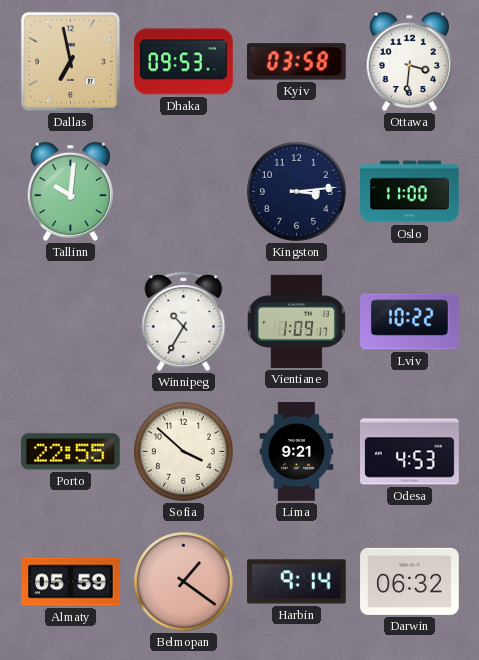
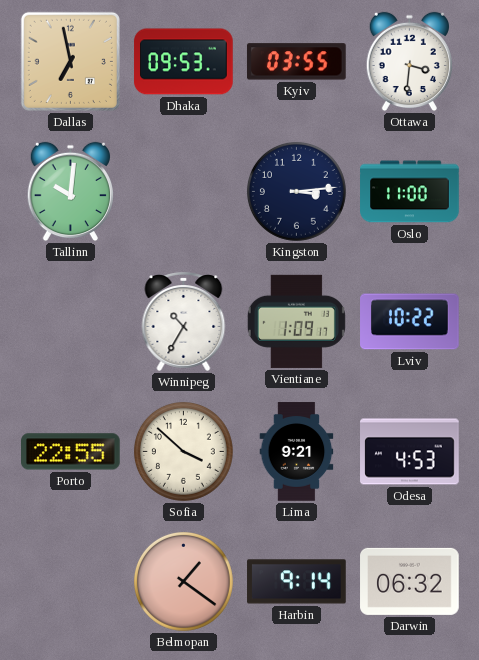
Kyiv: 03:58 -> 03:55
Almaty: 05:59 -> none
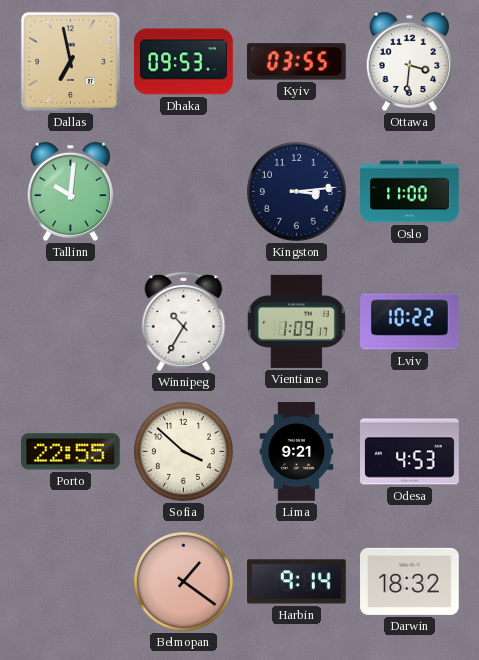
Darwin: 06:32 -> 18:32
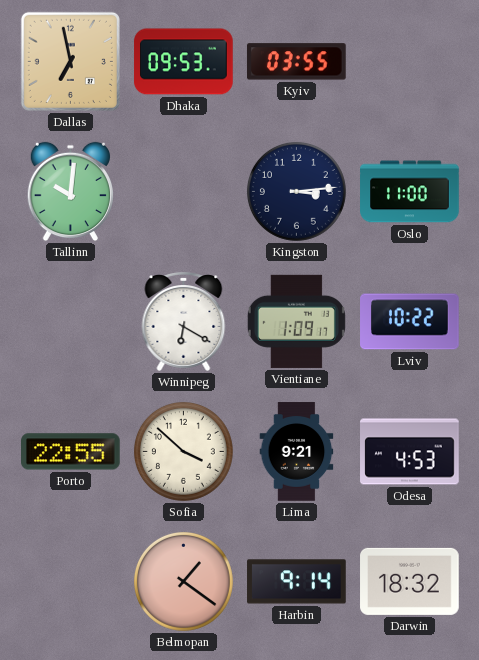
Ottawa: 3:31 -> none
Winnipeg: 10:35 -> 6:20
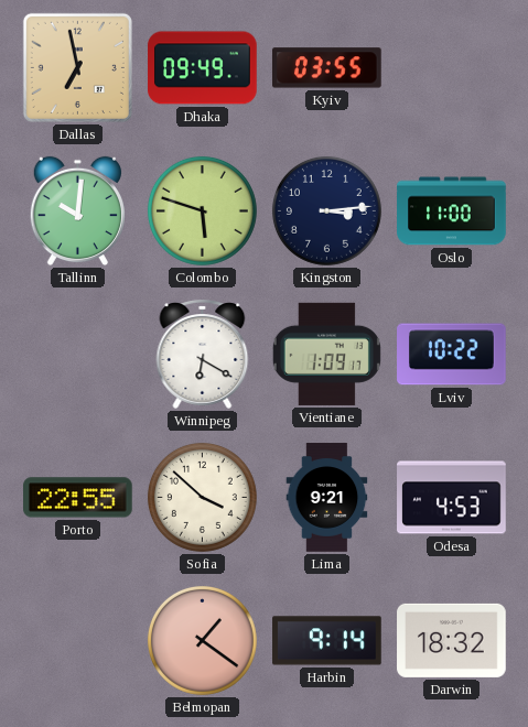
Dhaka: 09:53 -> 09:49
Colombo: none -> 5:48
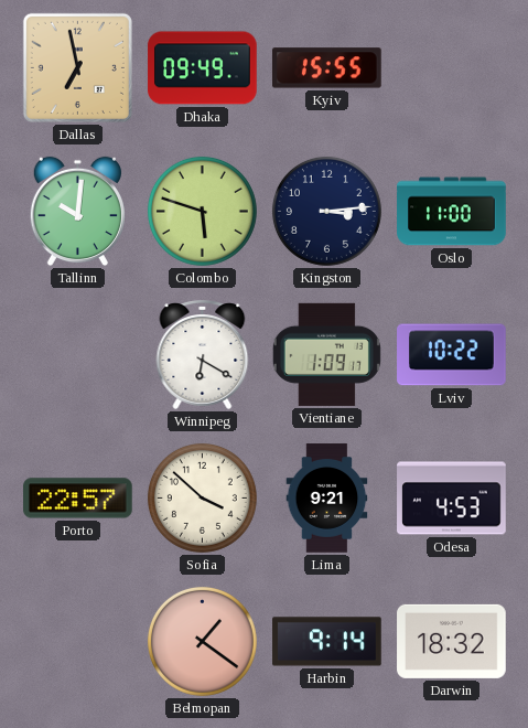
Kyiv: 03:55 -> 15:55
Porto: 22:55 -> 22:57
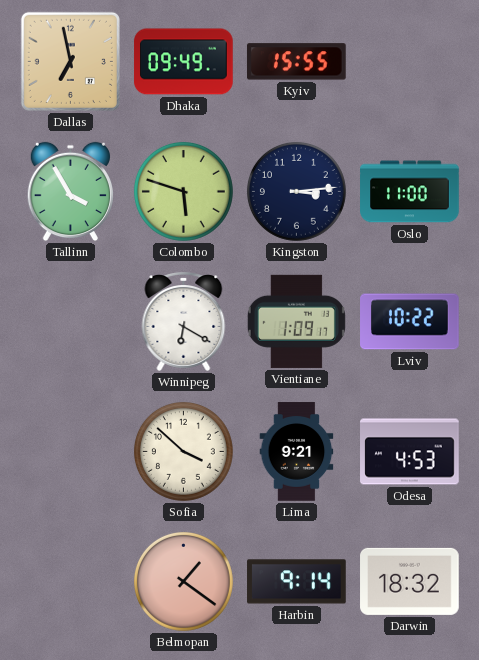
Tallinn: 10:01 -> 3:55
Porto: 22:57 -> none
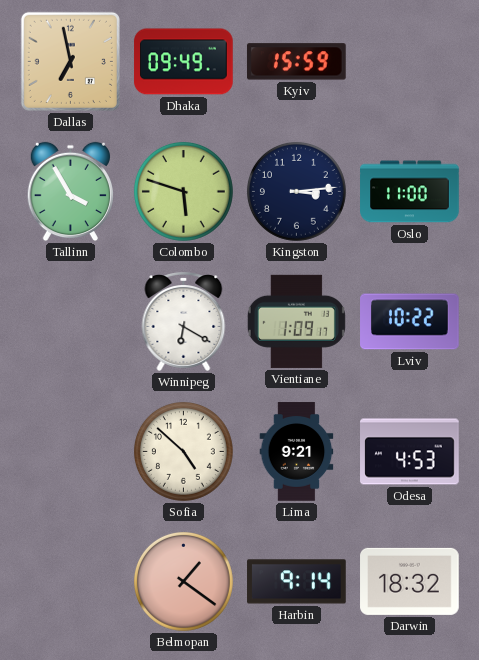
Kyiv: 15:55 -> 15:59
Sofia: 3:52 -> 4:52
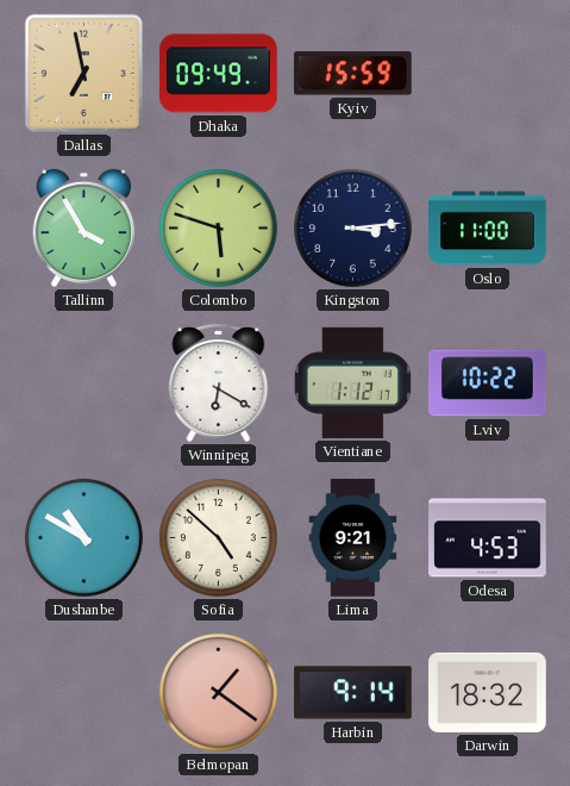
Vientiane: 1:09 -> 1:12
Dushanbe: none -> 10:50
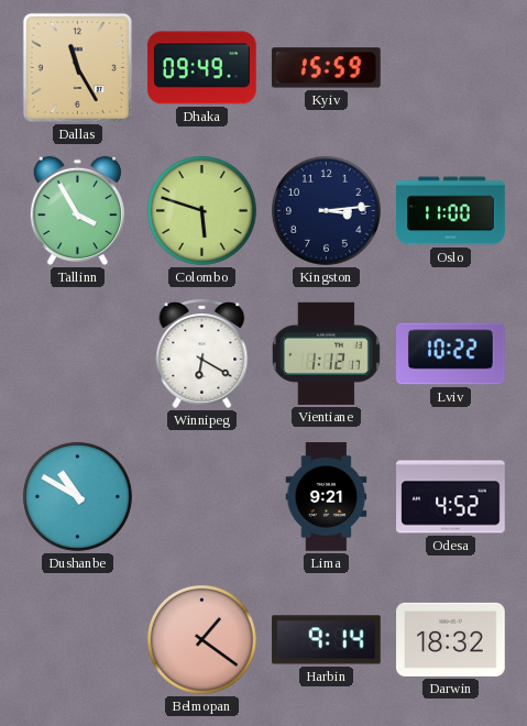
Dallas: 6:58 -> 11:25
Sofia: 4:52 -> none
Odesa: 4:53 -> 4:52
